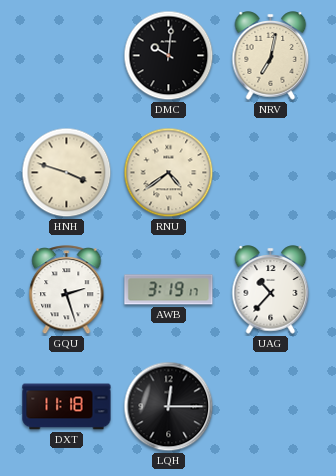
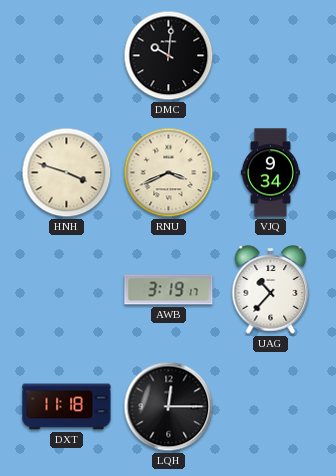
NRV: 7:02 -> none
RNU: 4:39 -> 3:41
VJQ: none -> 9:34
GQU: 2:27 -> none
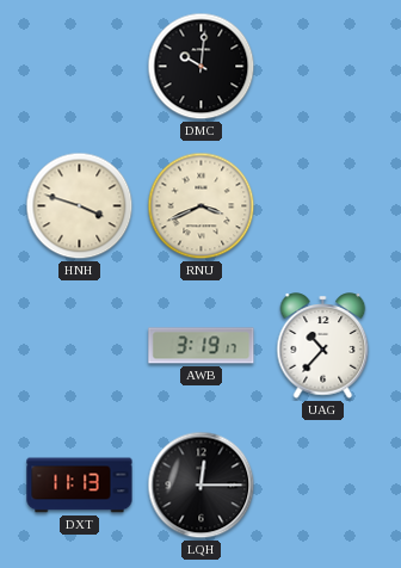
VJQ: 9:34 -> none
DXT: 11:18 -> 11:13
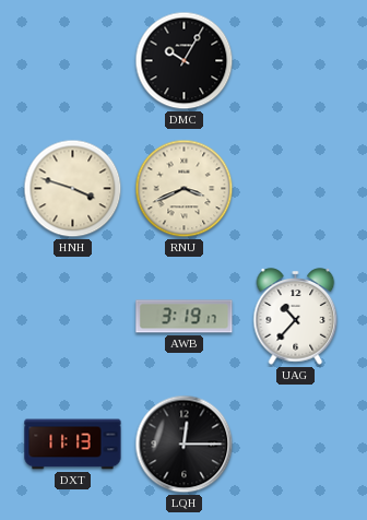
DMC: 10:01 -> 10:05
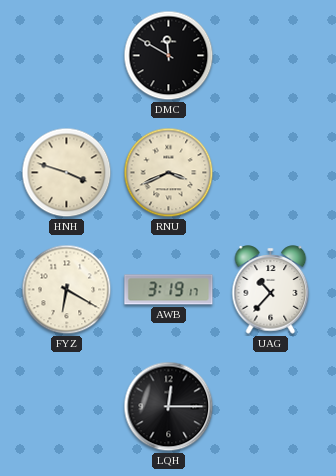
DMC: 10:05 -> 11:50
FYZ: none -> 6:20
DXT: 11:13 -> none
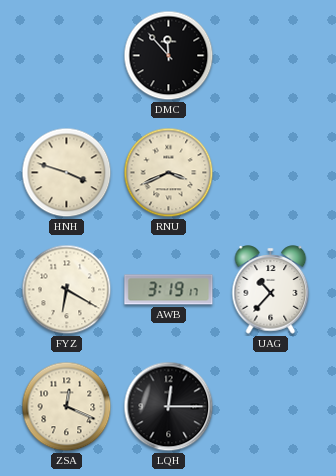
DMC: 11:50 -> 11:53
ZSA: none -> 12:19
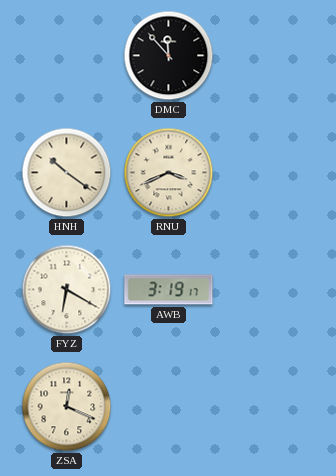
HNH: 3:48 -> 10:21
UAG: 10:37 -> none
LQH: 12:15 -> none
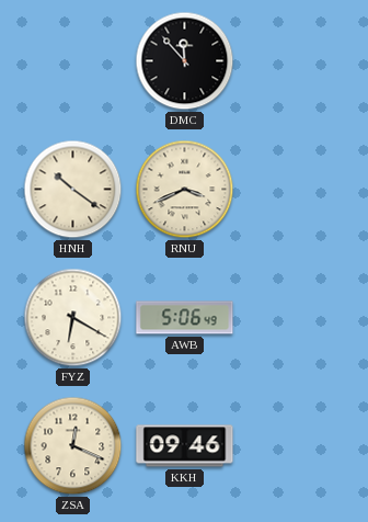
AWB: 3:19 -> 5:06
KKH: none -> 09:46
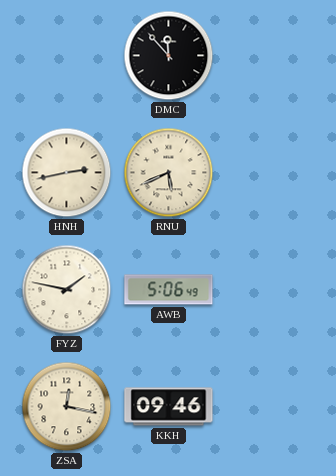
HNH: 10:21 -> 2:43
RNU: 3:41 -> 5:41
FYZ: 6:20 -> 1:47
ZSA: 12:19 -> 12:17
